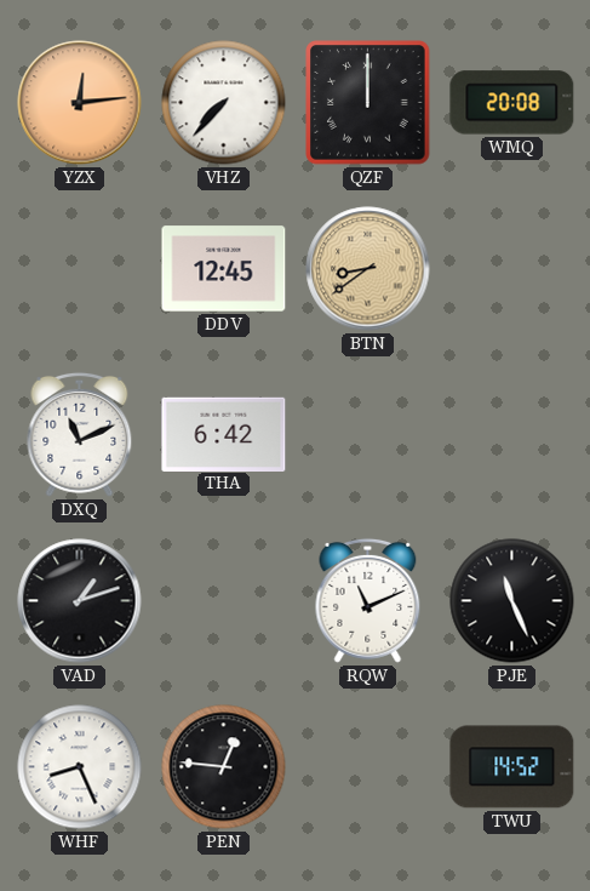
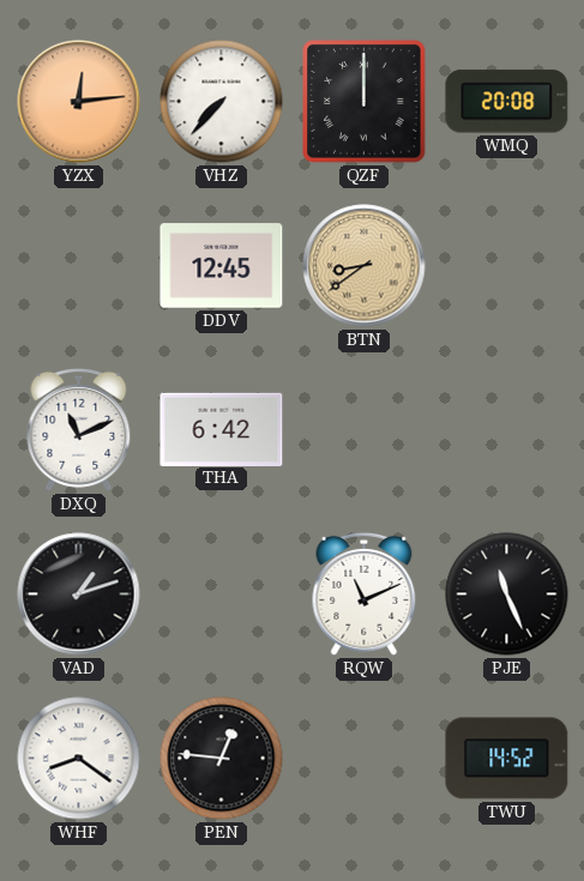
WHF: 8:26 -> 8:21
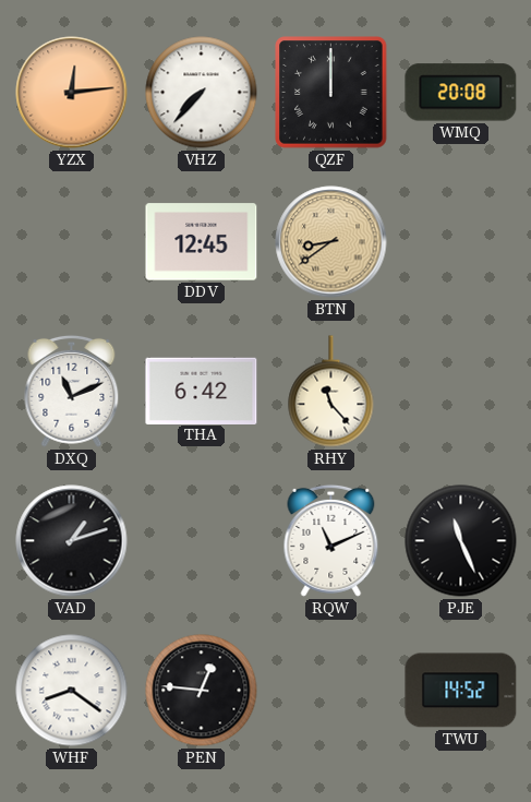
RHY: none -> 11:23
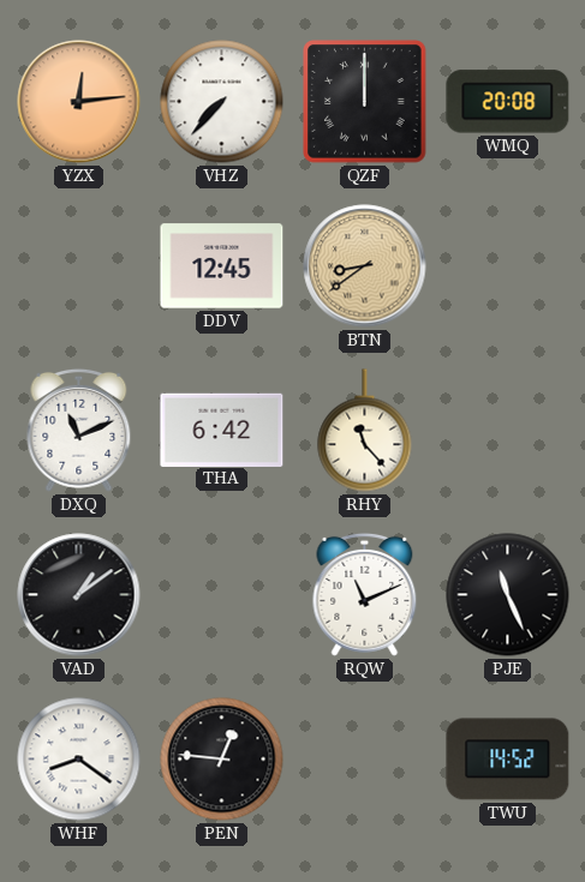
VAD: 1:12 -> 1:09
